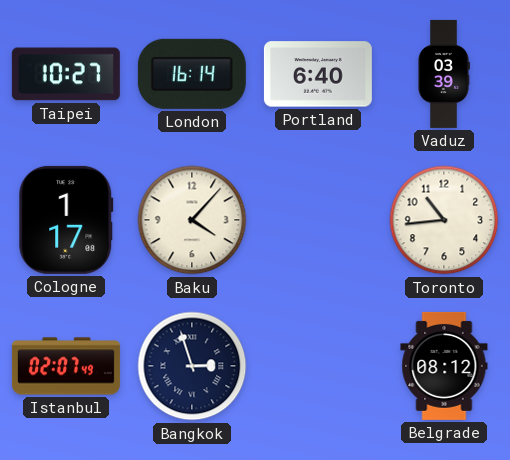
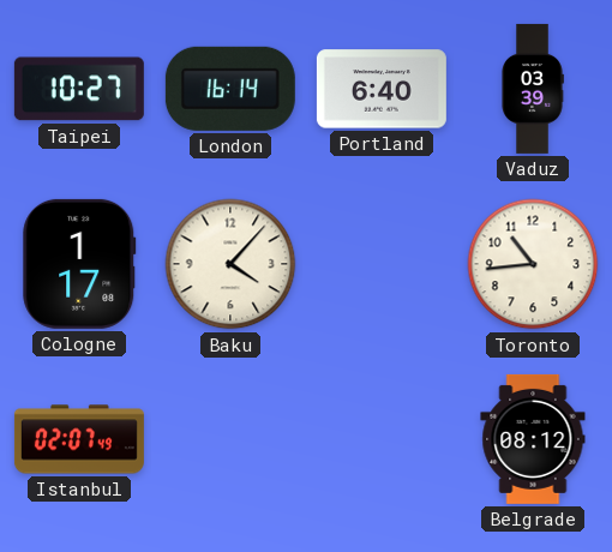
Bangkok: 2:57 -> none
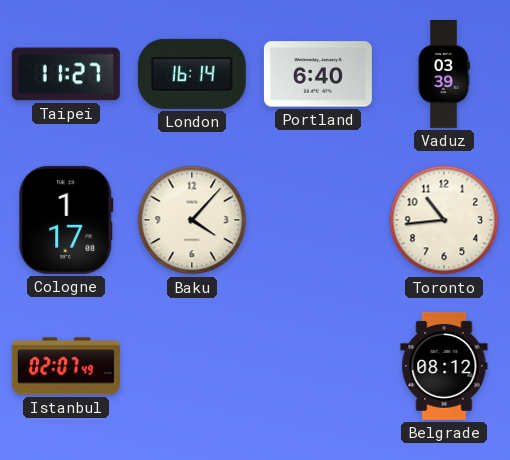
Taipei: 10:27 -> 11:27
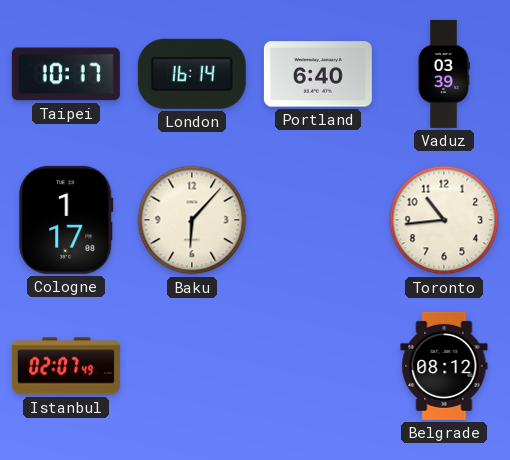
Taipei: 11:27 -> 10:17
Baku: 4:07 -> 6:07
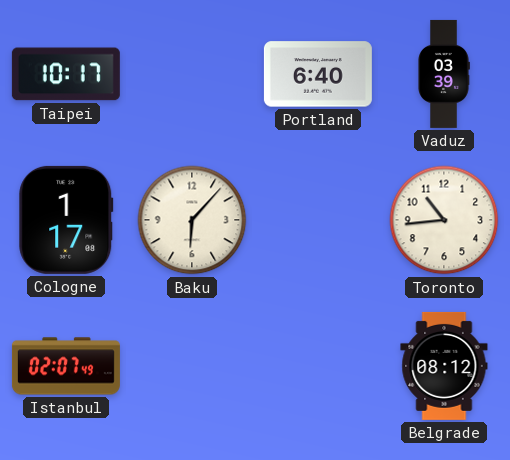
London: 16:14 -> none
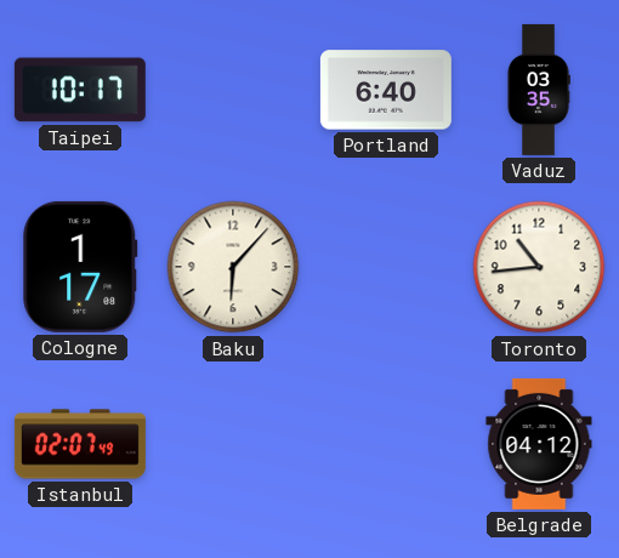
Vaduz: 03:39 -> 03:35
Belgrade: 08:12 -> 04:12
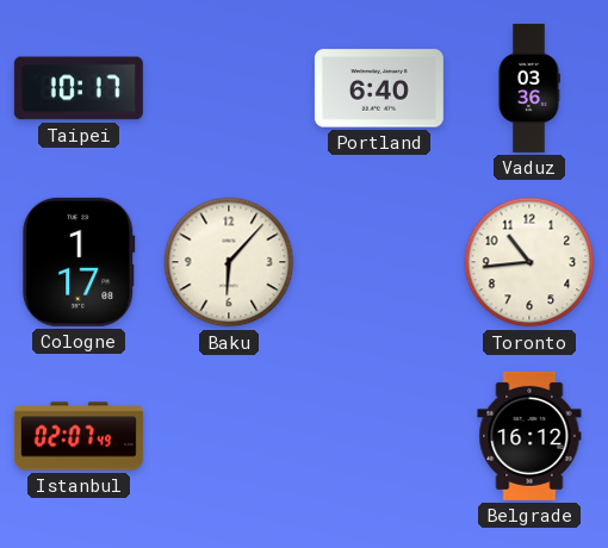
Vaduz: 03:35 -> 03:36
Belgrade: 04:12 -> 16:12
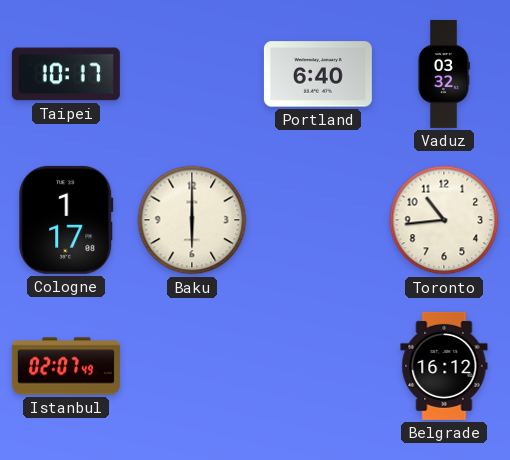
Vaduz: 03:36 -> 03:32
Baku: 6:07 -> 6:00
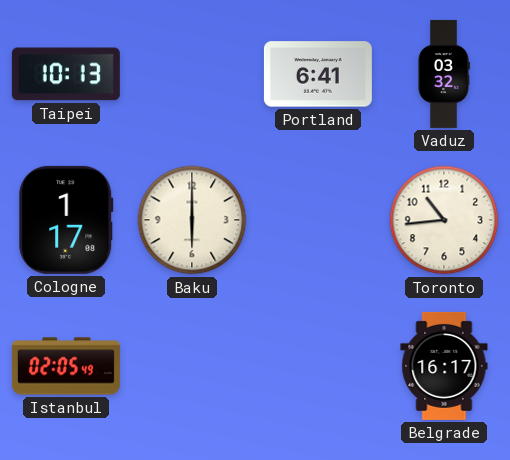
Taipei: 10:17 -> 10:13
Portland: 6:40 -> 6:41
Istanbul: 02:07 -> 02:05
Belgrade: 16:12 -> 16:17
